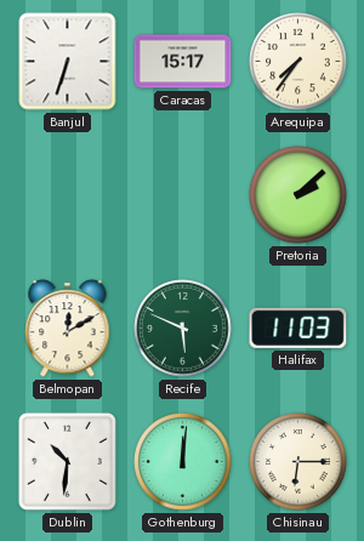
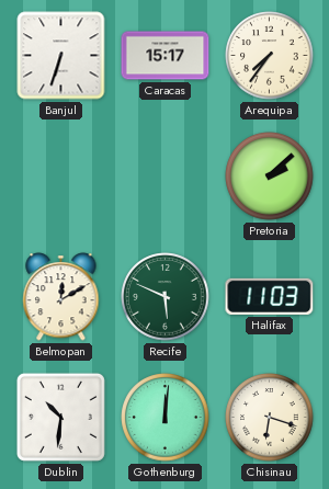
Chisinau: 6:15 -> 6:18
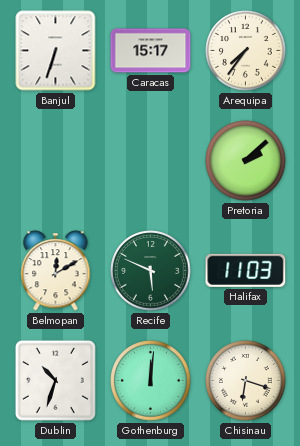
Dublin: 10:31 -> 10:33
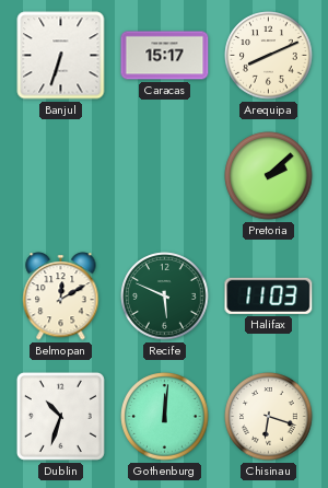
Arequipa: 7:36 -> 8:11
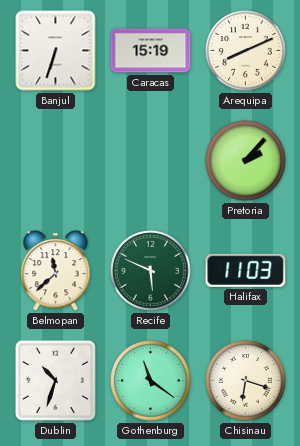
Caracas: 15:17 -> 15:19
Pretoria: 2:08 -> 2:07
Belmopan: 12:10 -> 11:38
Gothenburg: 12:01 -> 11:21
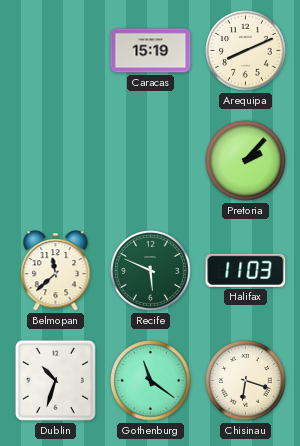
Banjul: 6:33 -> none
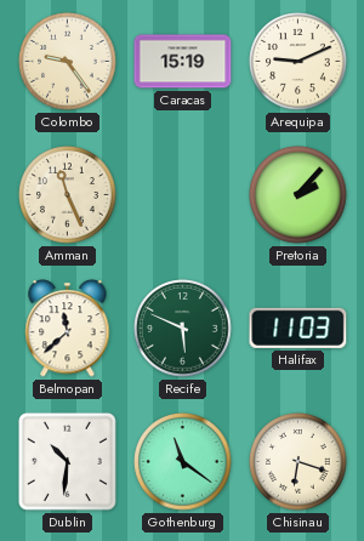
Colombo: none -> 9:24
Arequipa: 8:11 -> 9:11
Amman: none -> 11:26
Dublin: 10:33 -> 10:31
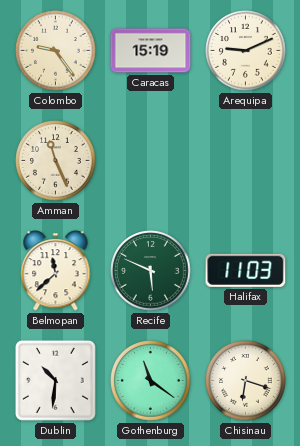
Pretoria: 2:07 -> none
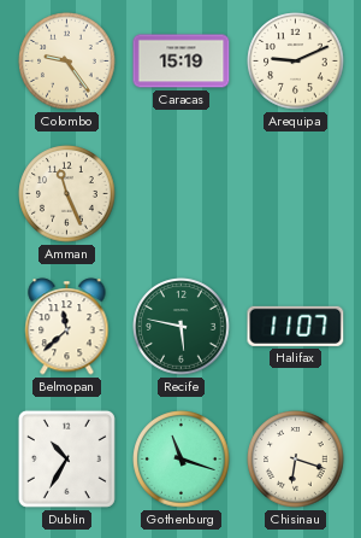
Recife: 5:49 -> 5:47
Halifax: 11:03 -> 11:07
Dublin: 10:31 -> 10:35
Gothenburg: 11:21 -> 11:18
